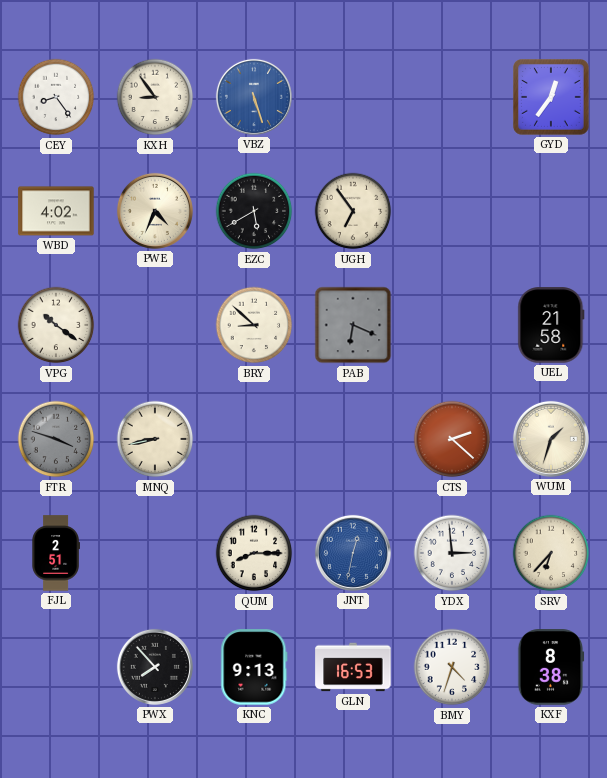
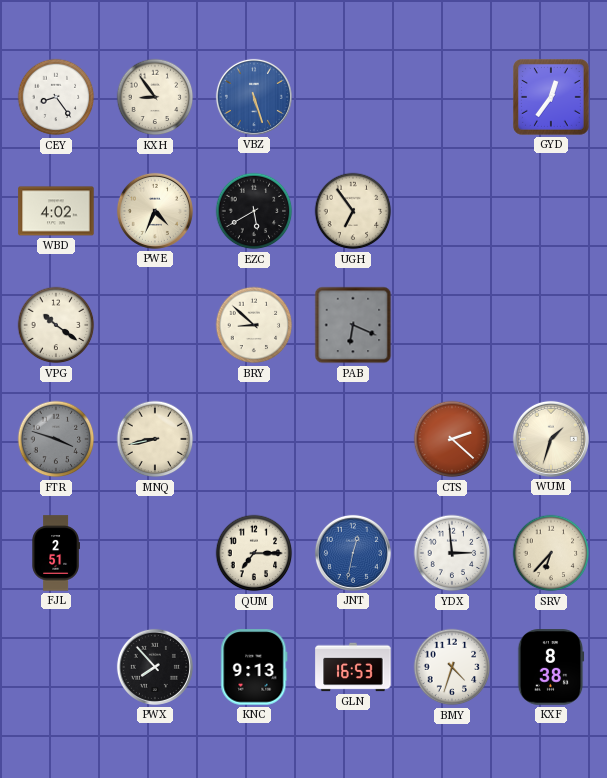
UEL: 21:58 -> none
QUM: 8:15 -> 7:15
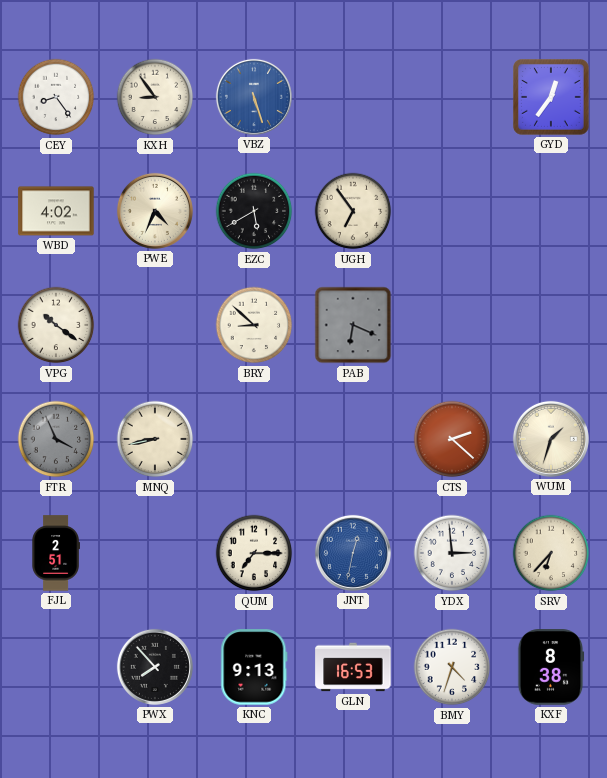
FTR: 3:48 -> 3:56
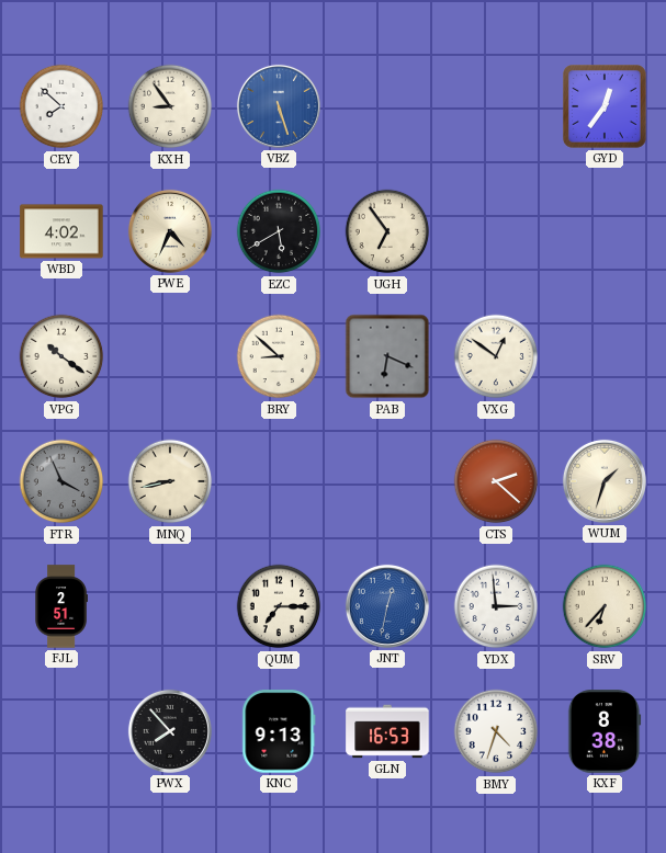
CEY: 8:24 -> 7:52
VXG: none -> 12:51
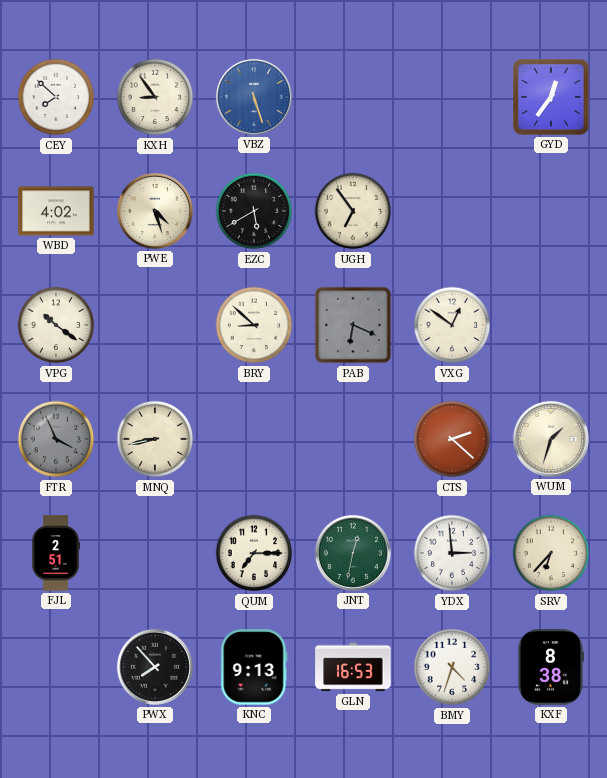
PWE: 4:34 -> 4:27
JNT dial: blue -> green
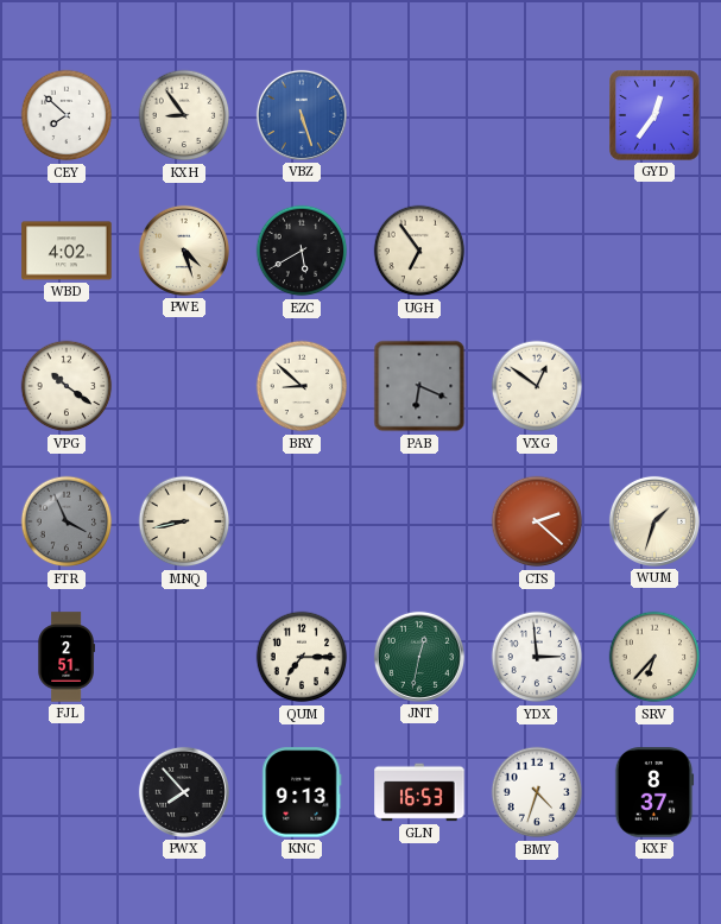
KXF: 8:38 -> 8:37
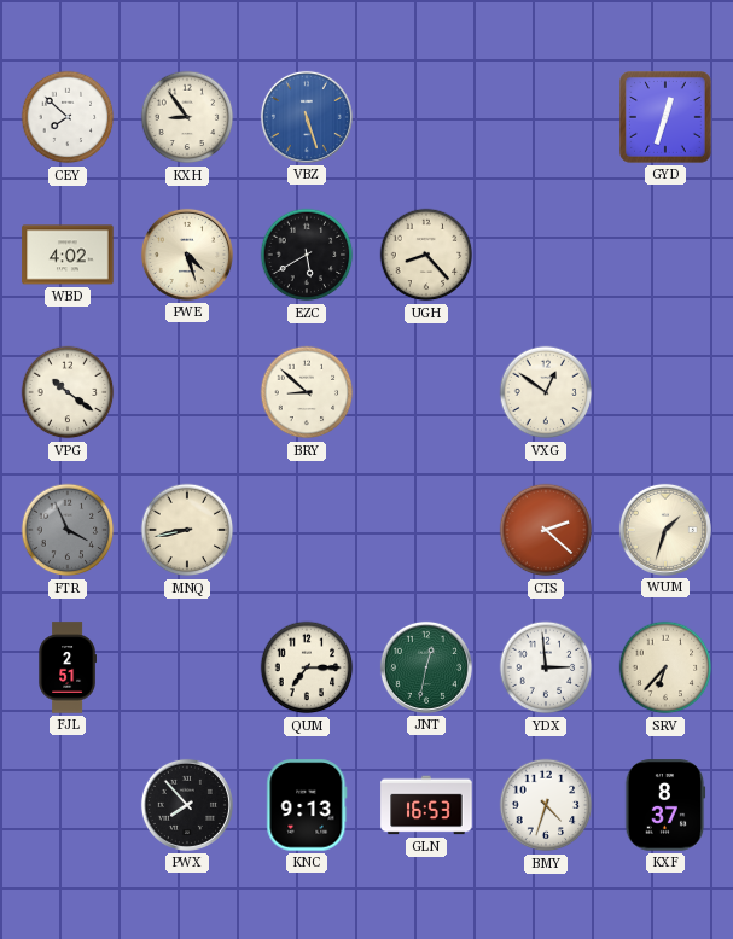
GYD: 12:36 -> 12:33
UGH: 6:54 -> 8:23
PAB: 6:19 -> none
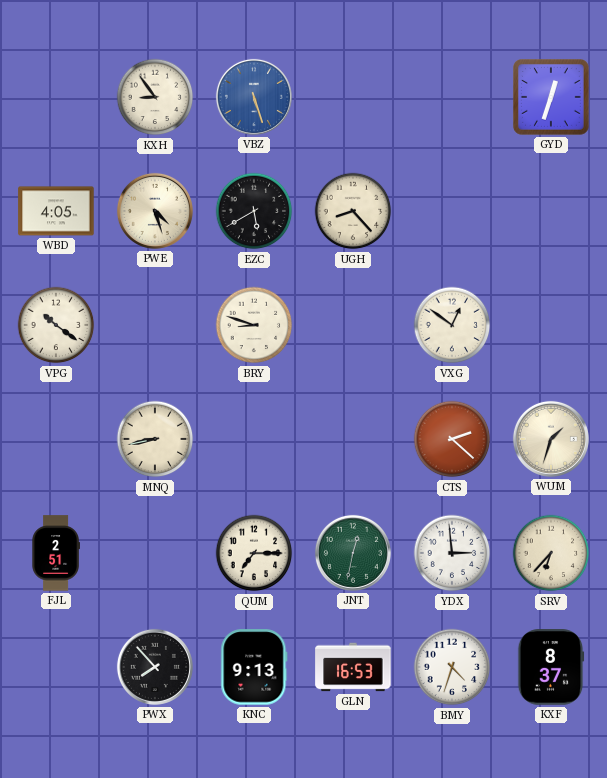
CEY: 7:52 -> none
WBD: 4:02 -> 4:05
BRY: 8:52 -> 8:48
FTR: 3:56 -> none
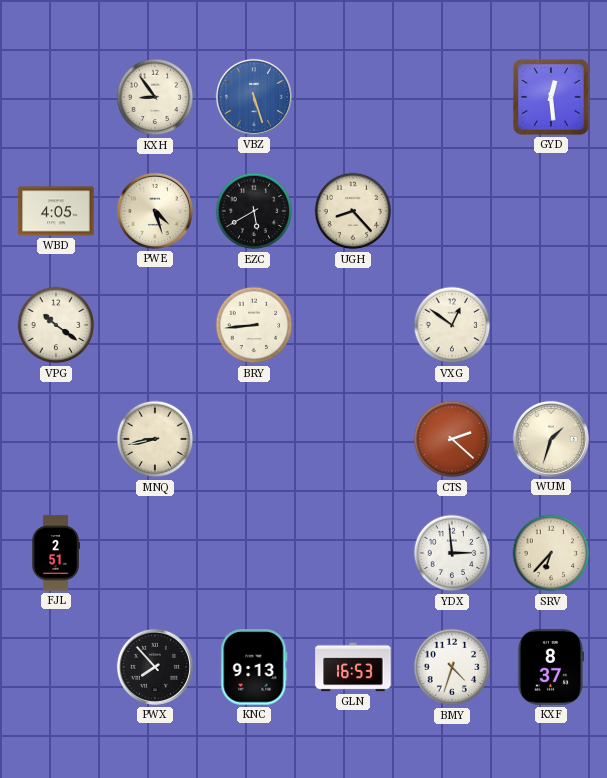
GYD: 12:33 -> 12:29
BRY: 8:48 -> 8:44
QUM: 7:15 -> none
JNT: 12:32 -> none
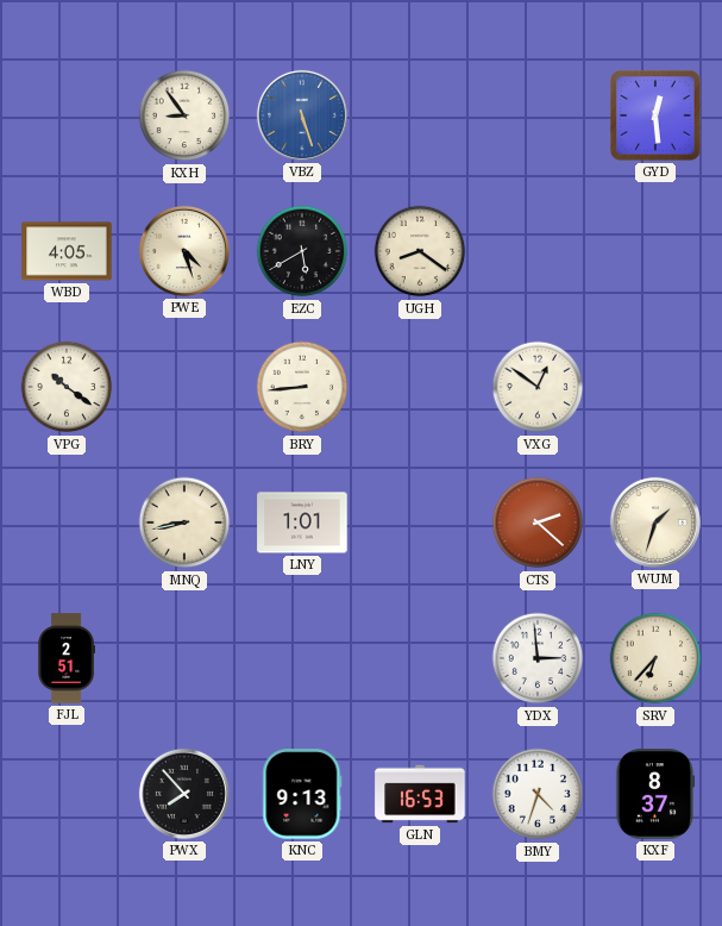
UGH: 8:23 -> 8:21
LNY: none -> 1:01
